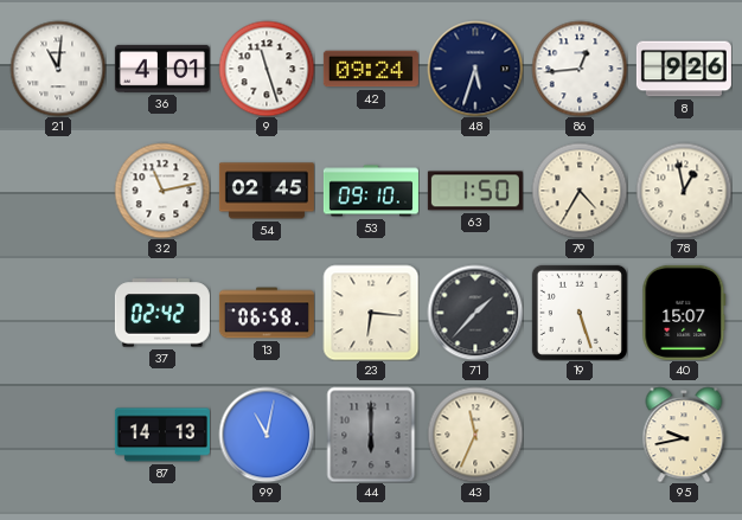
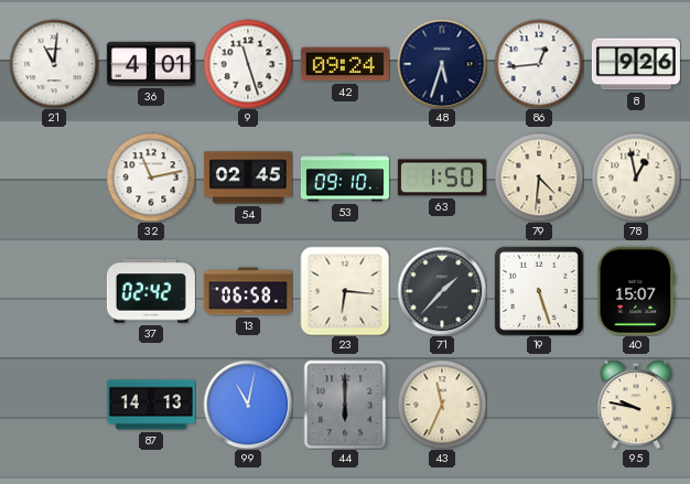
79: 4:35 -> 4:31
95: 9:43 -> 9:47
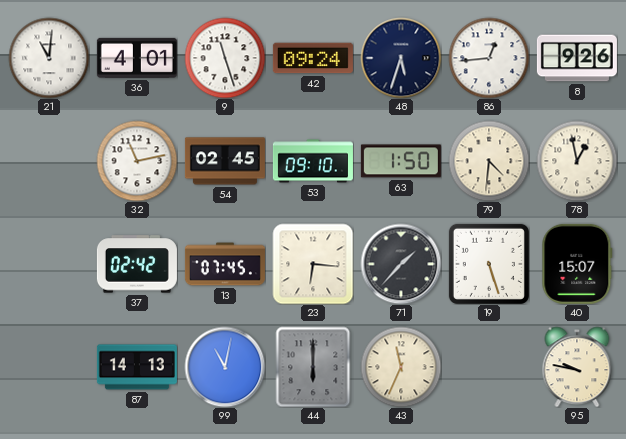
13: 06:58 -> 07:45
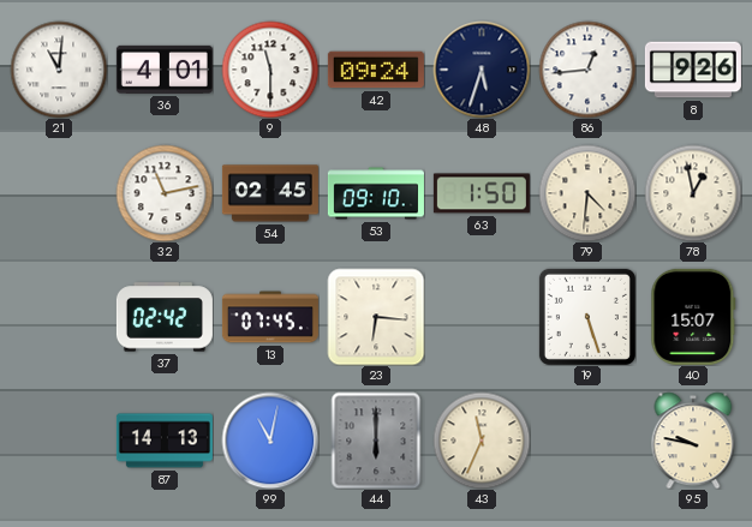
9: 11:27 -> 11:30
71: 1:37 -> none
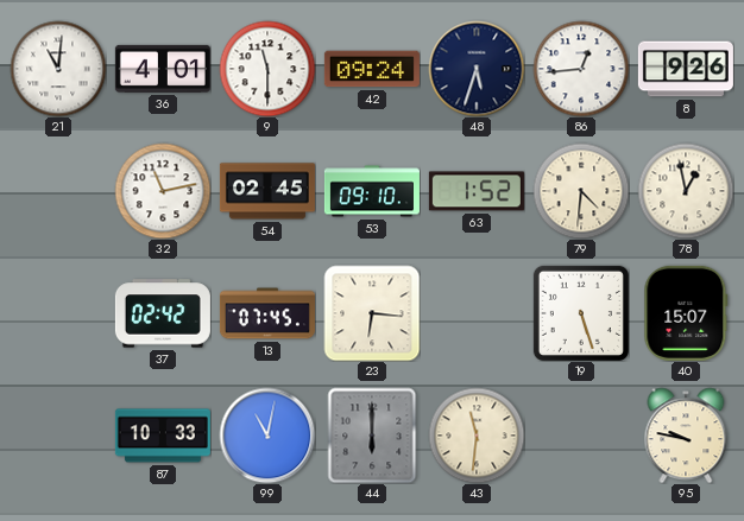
63: 1:50 -> 1:52
87: 14:13 -> 10:33
43: 11:34 -> 11:31
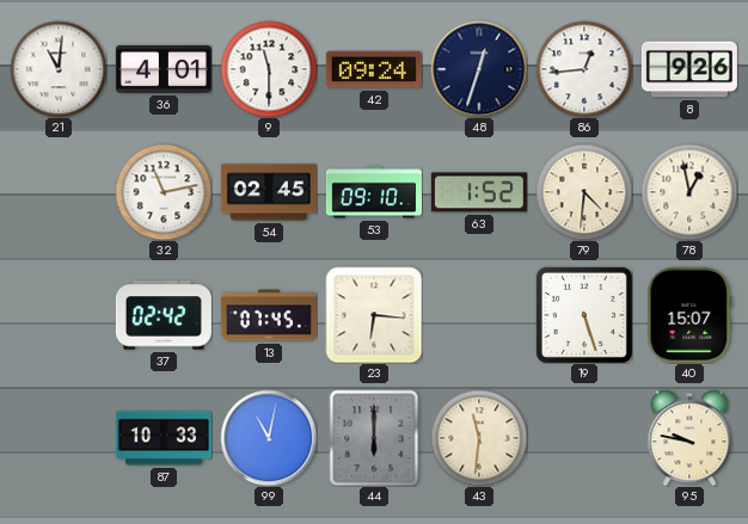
48: 5:33 -> 12:33
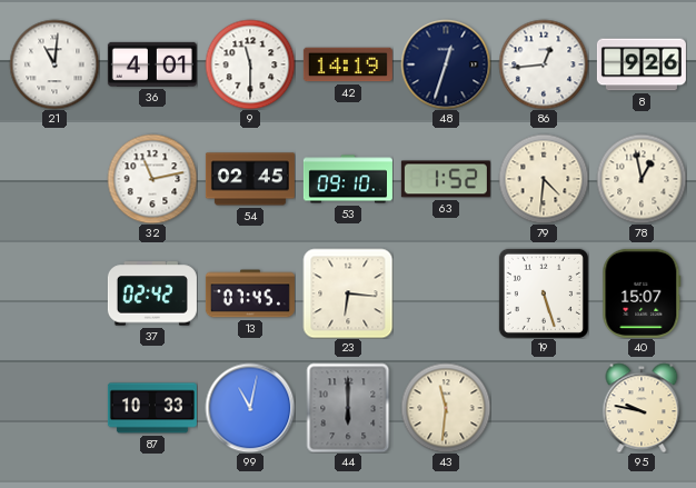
42: 09:24 -> 14:19
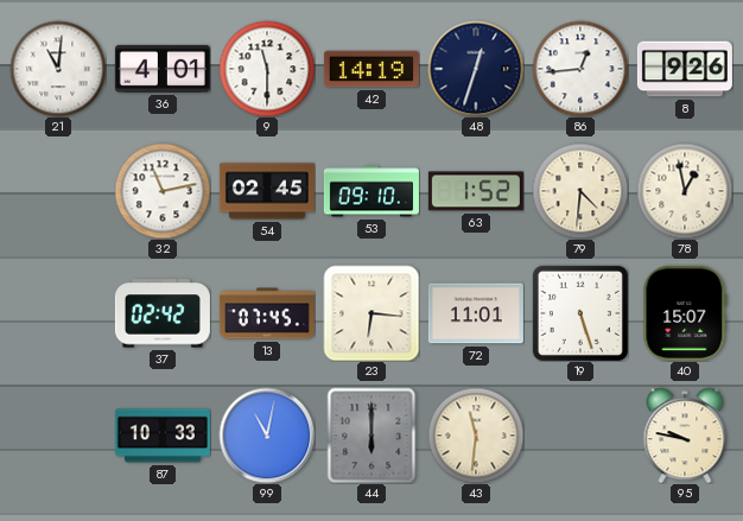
72: none -> 11:01
